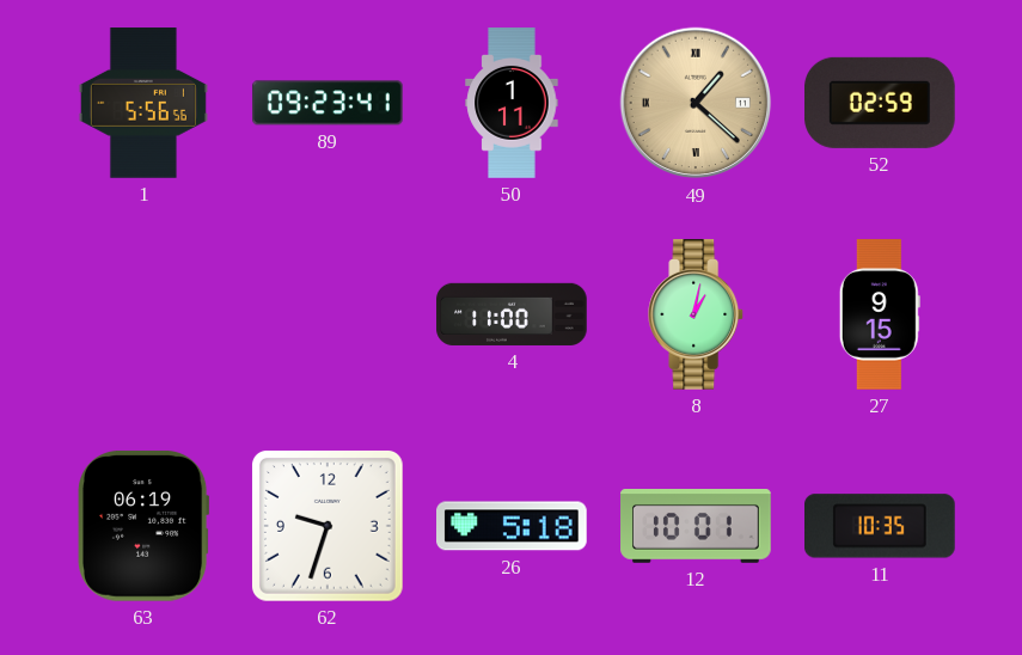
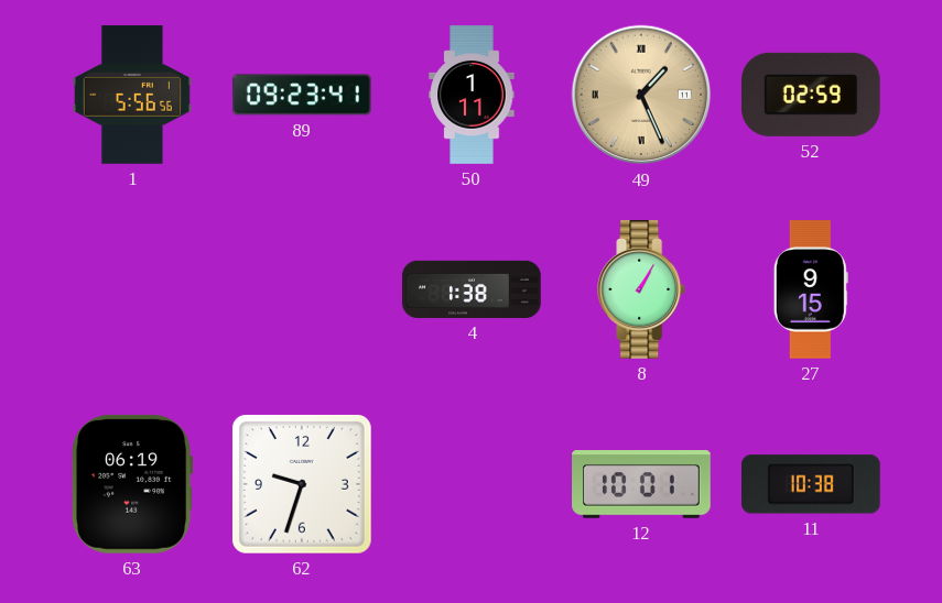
49: 1:22 -> 1:26
4: 11:00 -> 1:38
8: 1:02 -> 1:05
26: 5:18 -> none
11: 10:35 -> 10:38
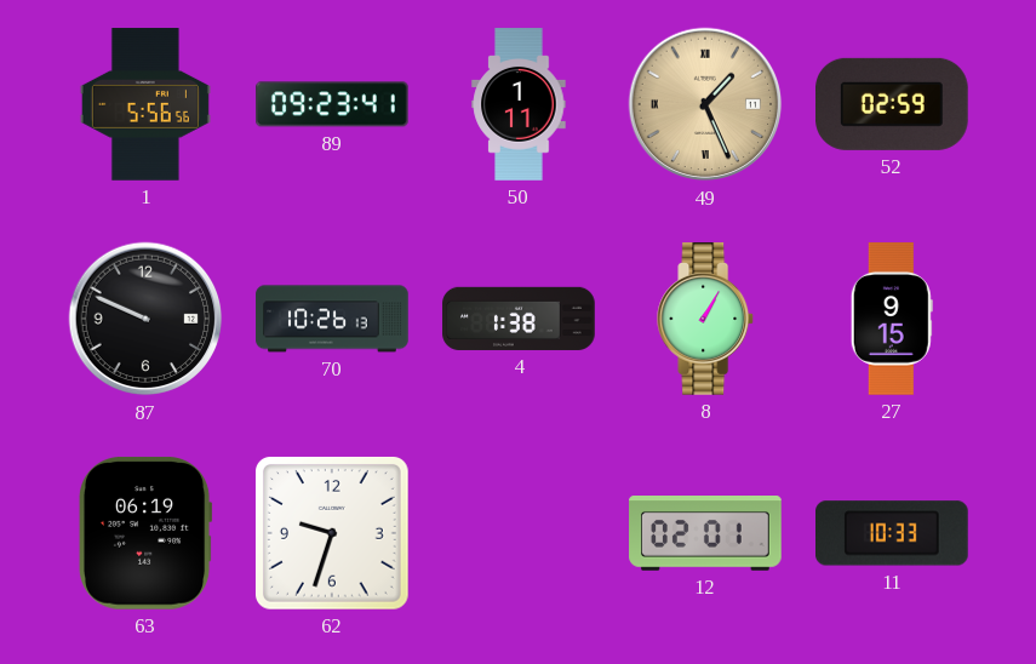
87: none -> 9:49
70: none -> 10:26
12: 10:01 -> 02:01
11: 10:38 -> 10:33
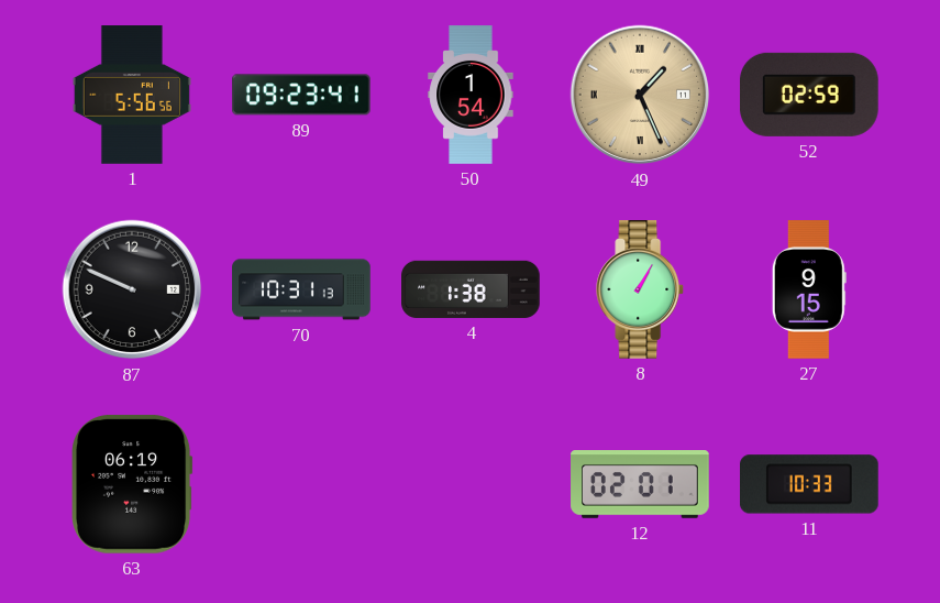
50: 1:11 -> 1:54
70: 10:26 -> 10:31
62: 9:33 -> none
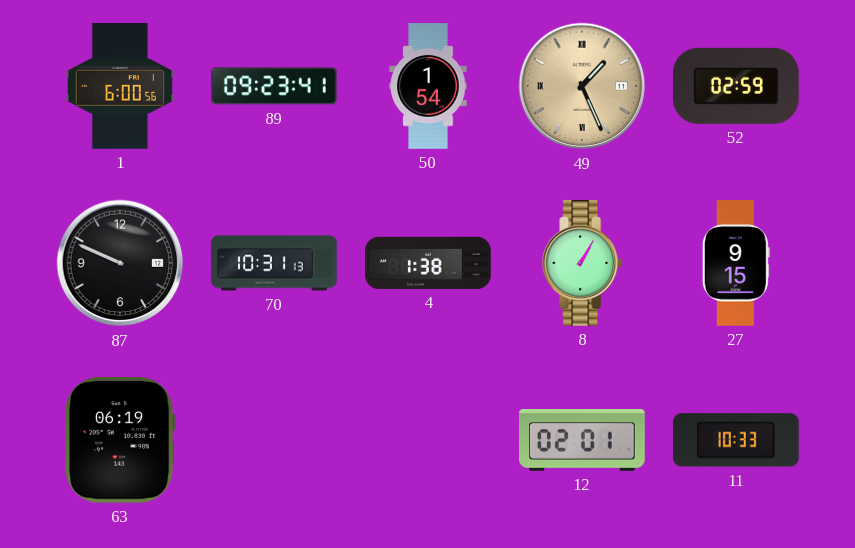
1: 5:56 -> 6:00
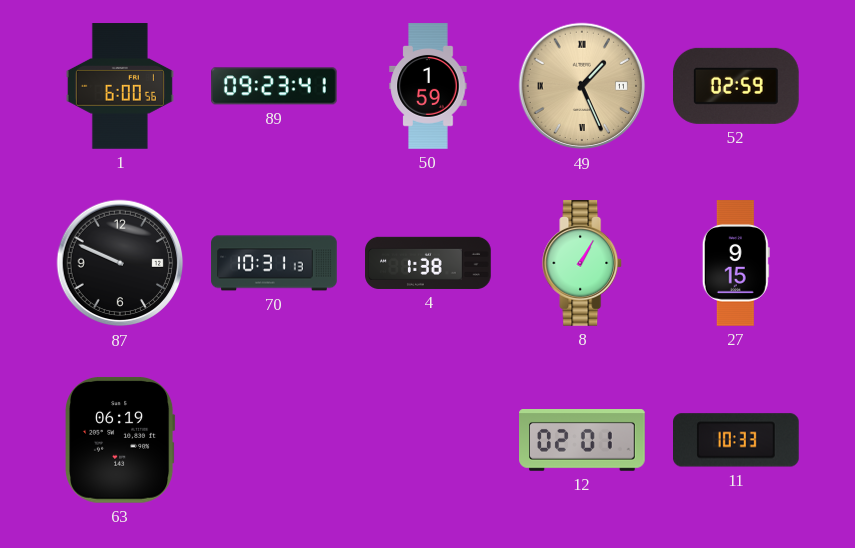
50: 1:54 -> 1:59
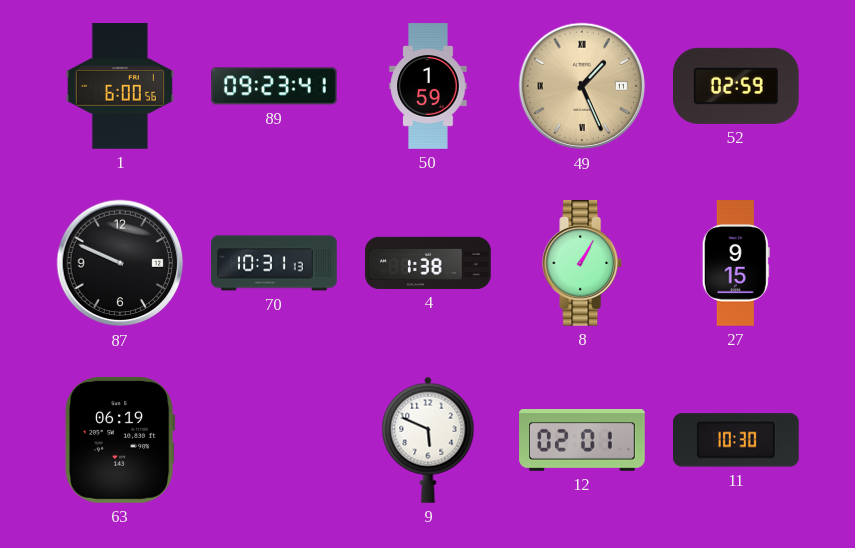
9: none -> 5:49
11: 10:33 -> 10:30
